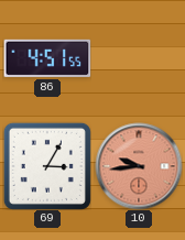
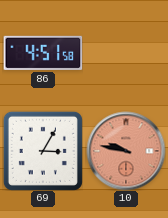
86: 4:51:55 -> 4:51:58
10: 9:44 -> 9:47
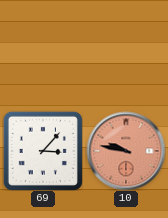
86: 4:51 -> none
69: 3:05 -> 3:07
